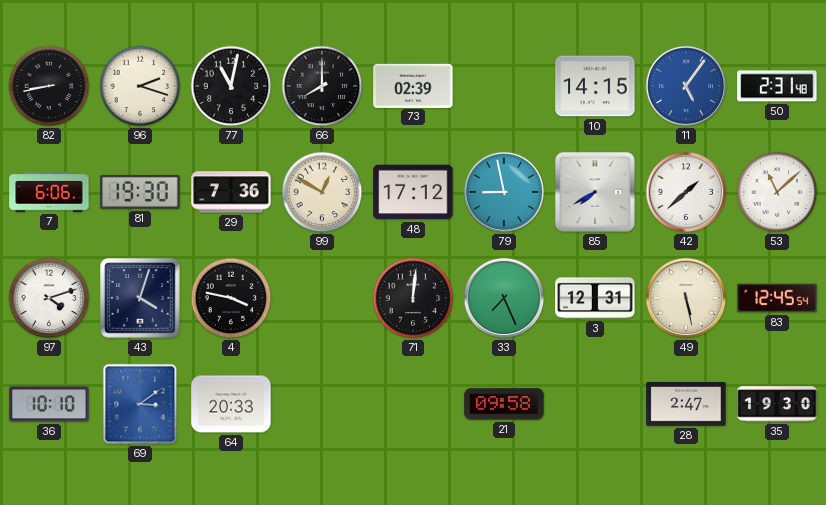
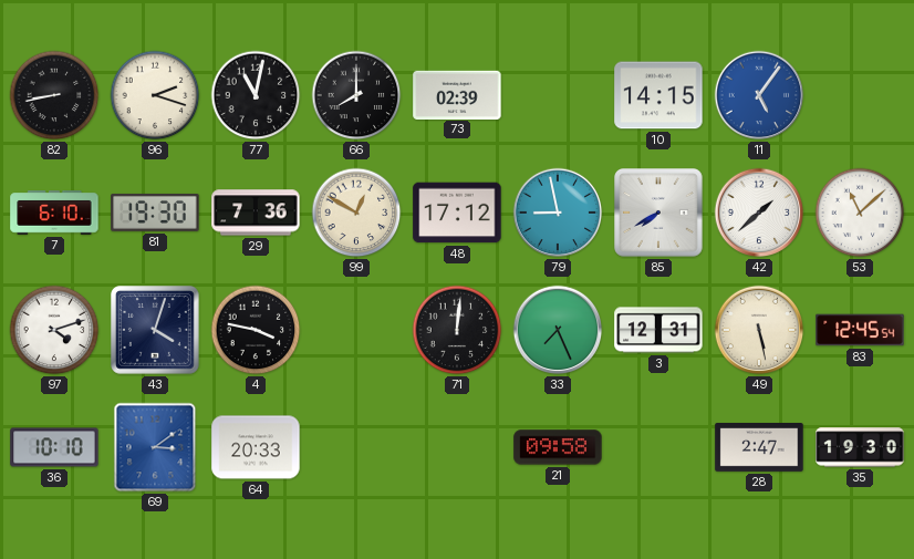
50: 2:31 -> none
7: 6:06 -> 6:10
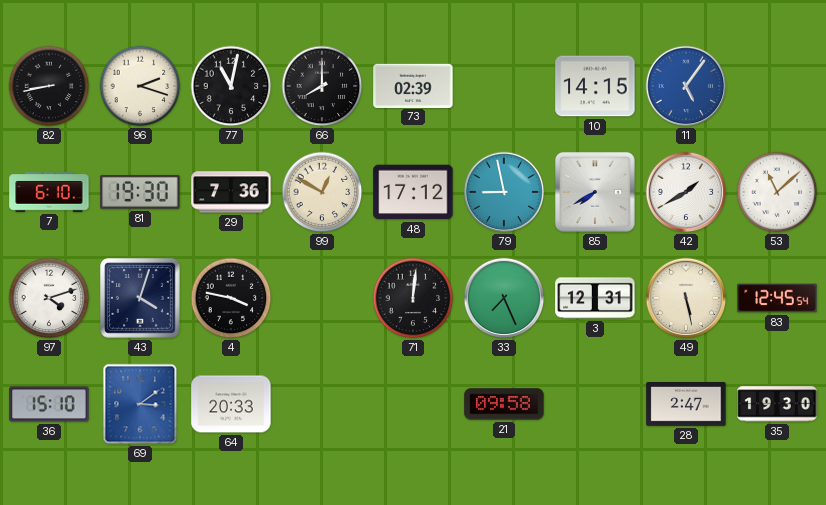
42: 1:38 -> 1:40
36: 10:10 -> 15:10
